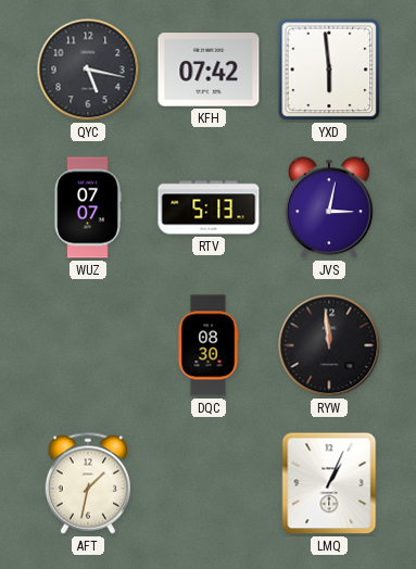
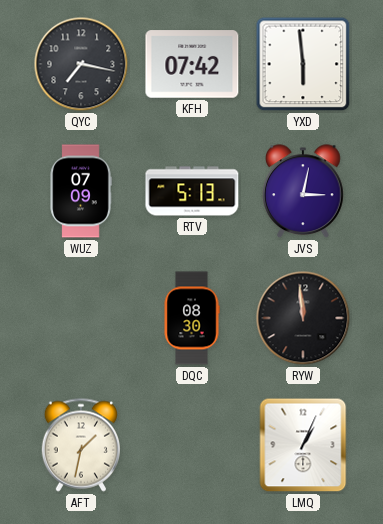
QYC: 5:17 -> 7:17
WUZ: 07:07 -> 07:09
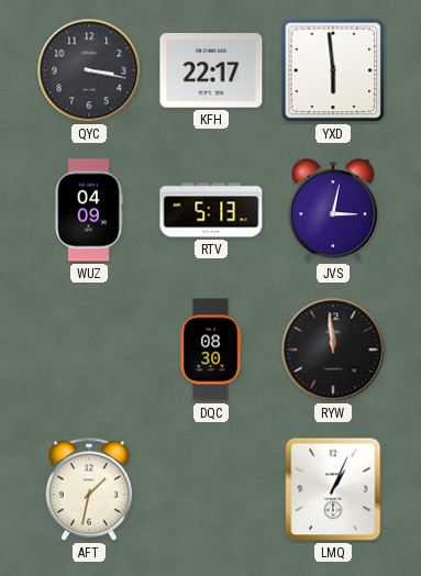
QYC: 7:17 -> 3:17
KFH: 07:42 -> 22:17
WUZ: 07:09 -> 04:09
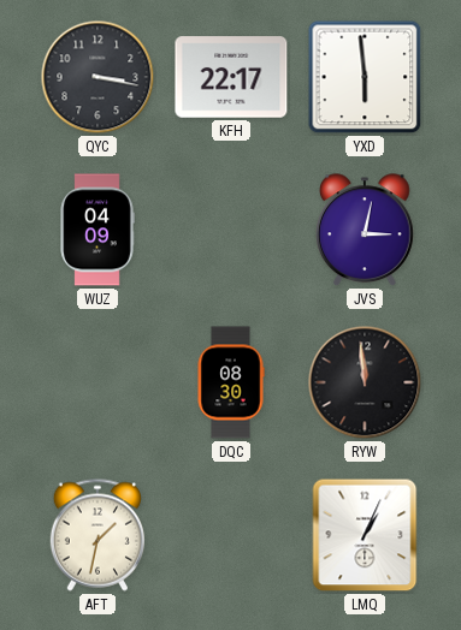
RTV: 5:13 -> none
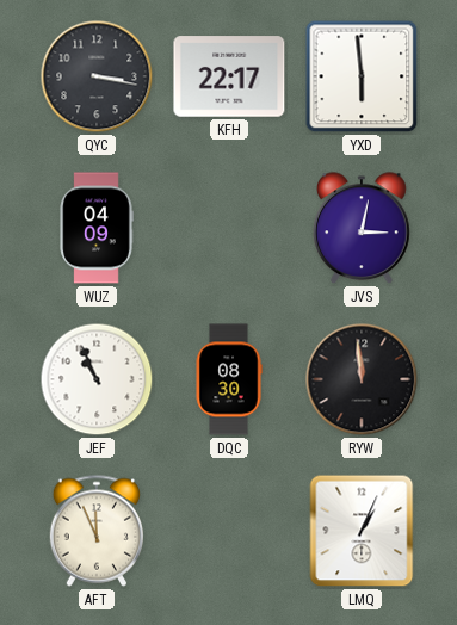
JEF: none -> 10:56
AFT: 1:32 -> 11:56
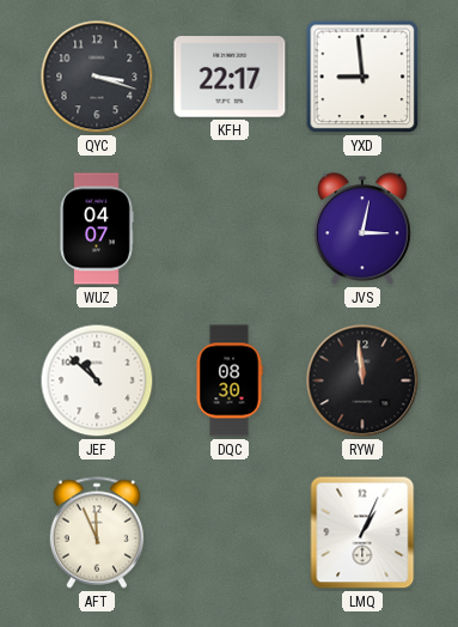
QYC: 3:17 -> 3:18
YXD: 5:59 -> 8:59
WUZ: 04:09 -> 04:07
JEF: 10:56 -> 10:52
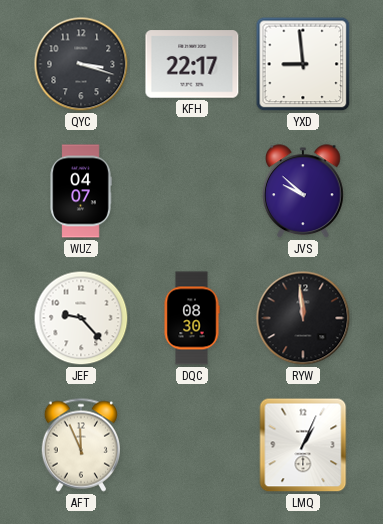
JVS: 3:02 -> 9:52
JEF: 10:52 -> 9:23
